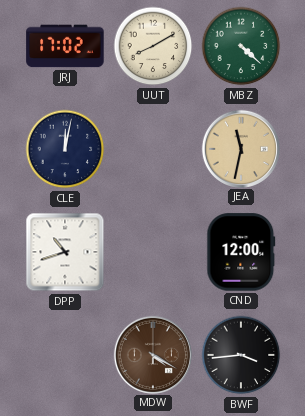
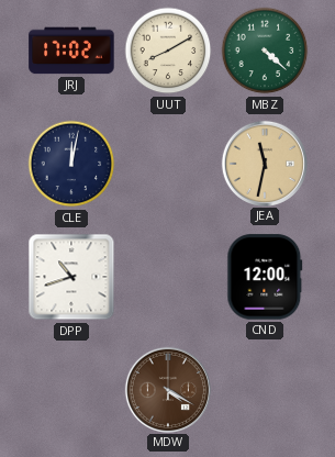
BWF: 3:44 -> none
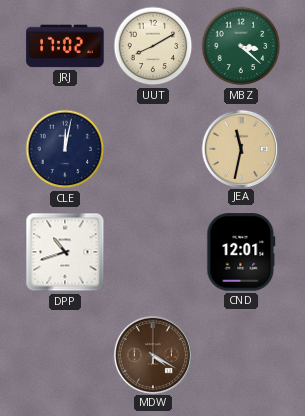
MBZ: 4:22 -> 3:22
CND: 12:00 -> 12:01
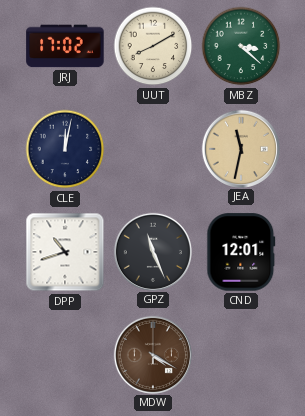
GPZ: none -> 11:26
